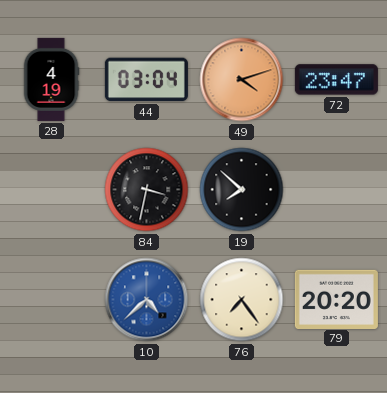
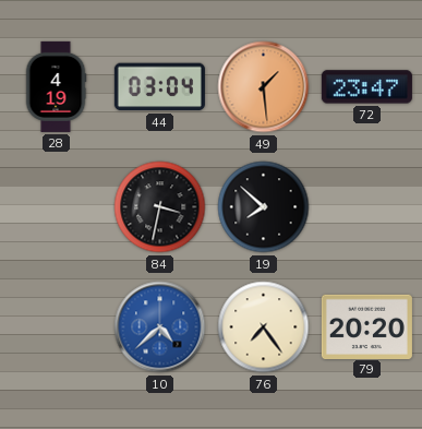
49: 4:12 -> 1:29
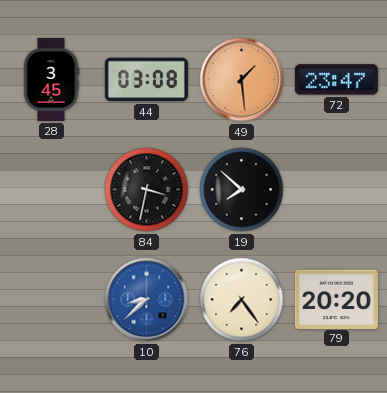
28: 4:19 -> 3:45
44: 03:04 -> 03:08
10: 4:38 -> 8:38
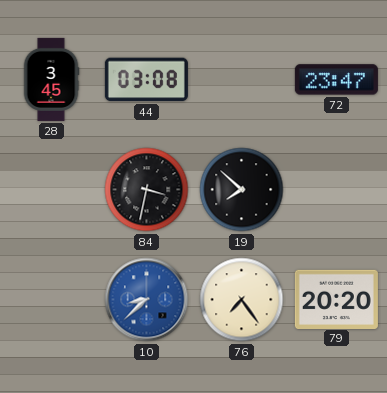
49: 1:29 -> none
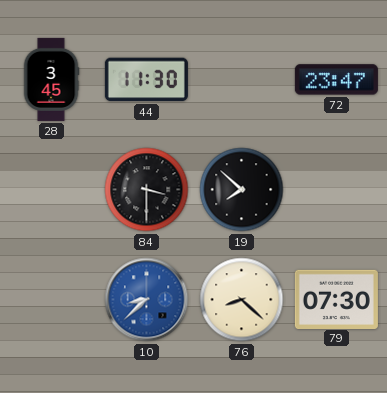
44: 03:08 -> 11:30
84: 3:32 -> 3:30
76: 7:24 -> 8:22
79: 20:20 -> 07:30
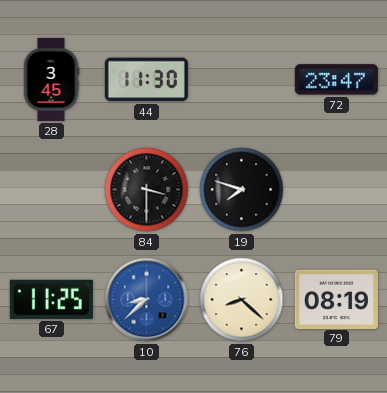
19: 7:52 -> 7:48
67: none -> 11:25
79: 07:30 -> 08:19
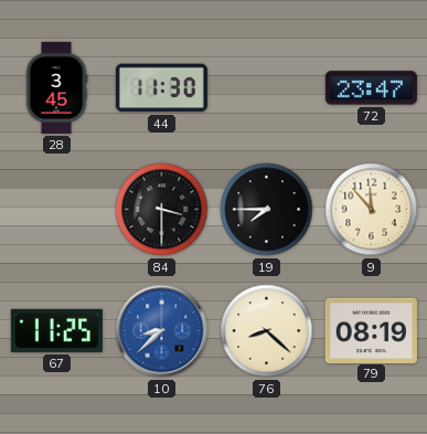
19: 7:48 -> 7:45
9: none -> 11:53
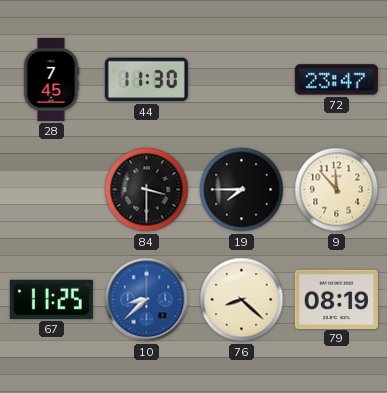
28: 3:45 -> 7:45
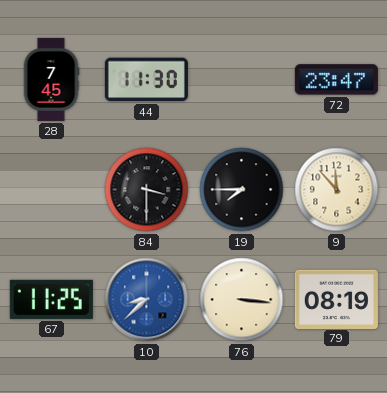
76: 8:22 -> 3:16
